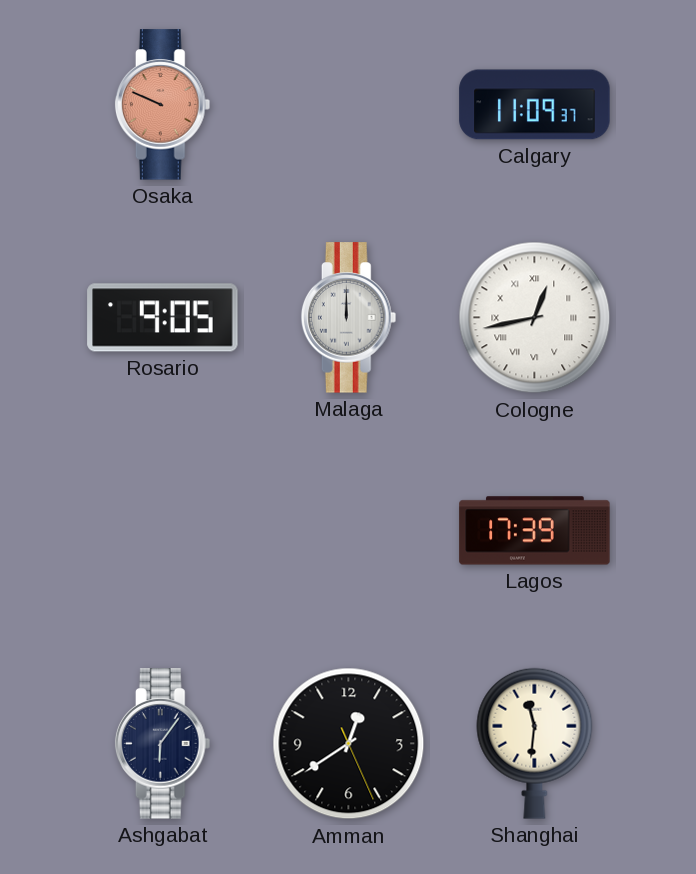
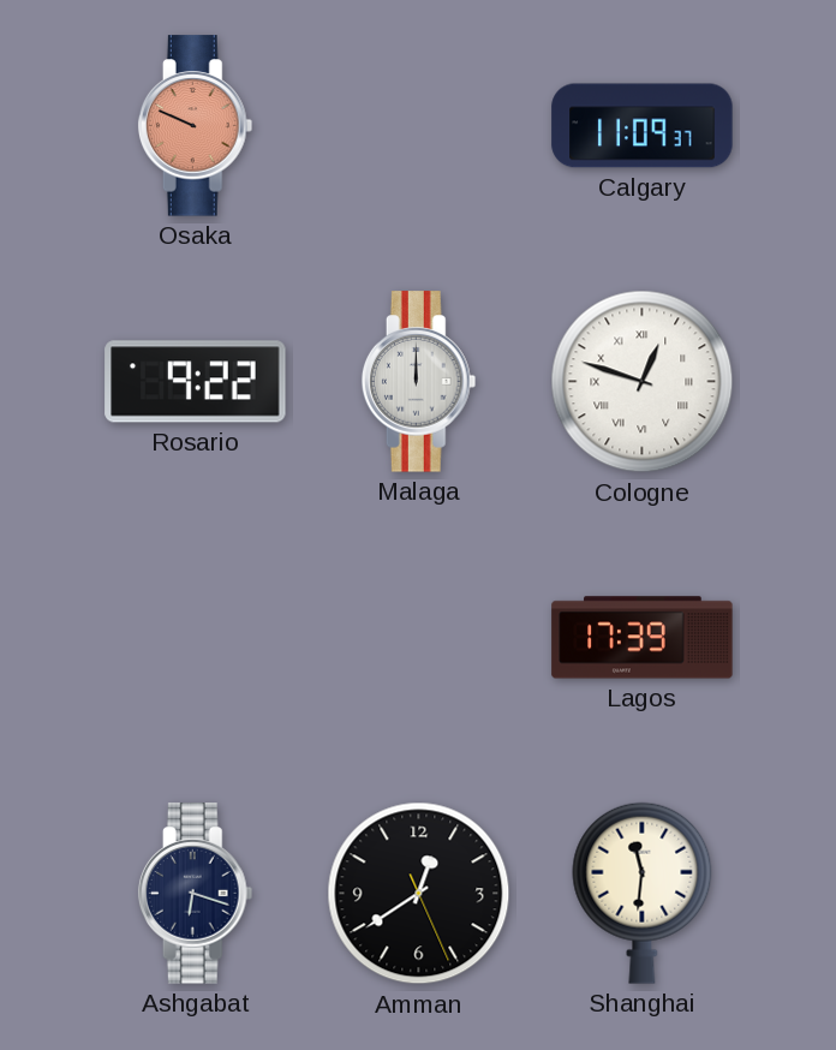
Rosario: 9:05 -> 9:22
Cologne: 12:43 -> 12:48
Ashgabat: 6:06 -> 6:18
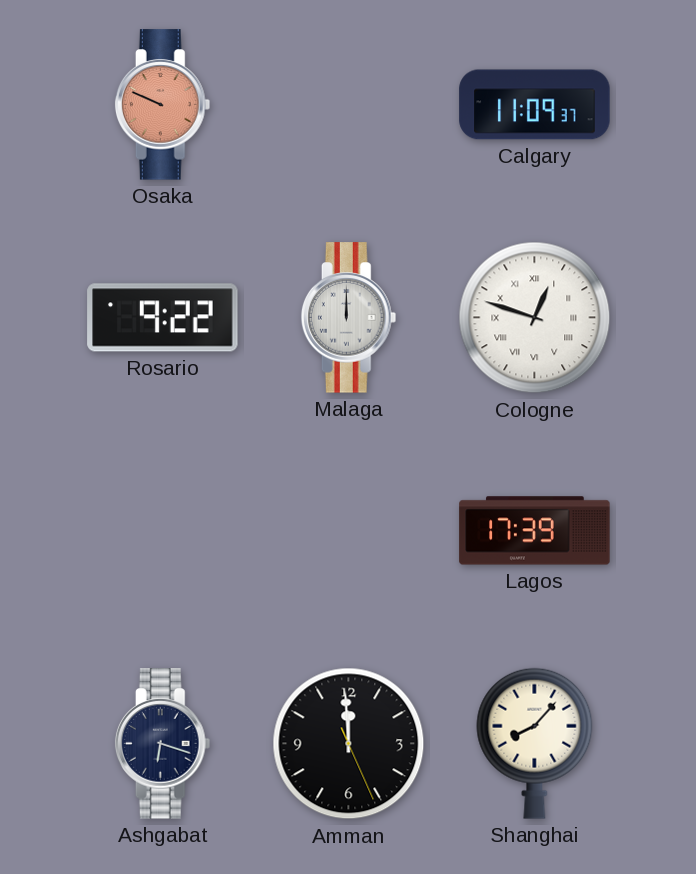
Amman: 12:39 -> 11:59
Shanghai: 11:31 -> 8:07
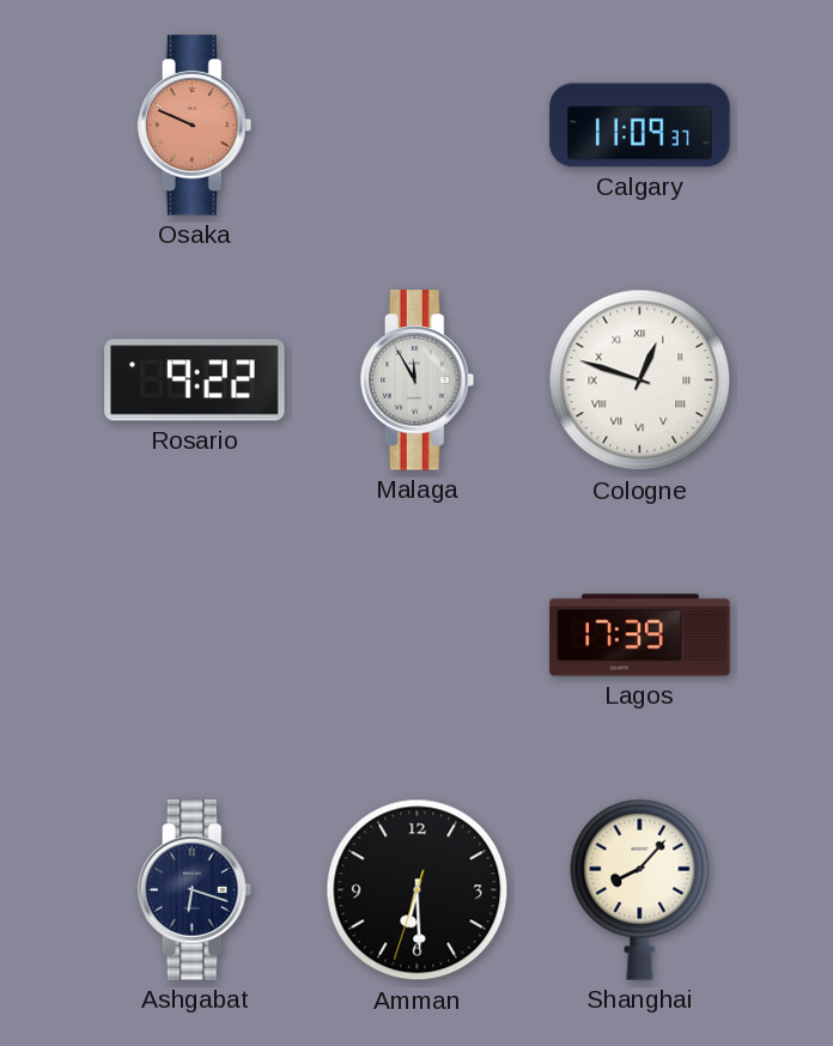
Malaga: 12:00 -> 11:55
Amman: 11:59 -> 6:29
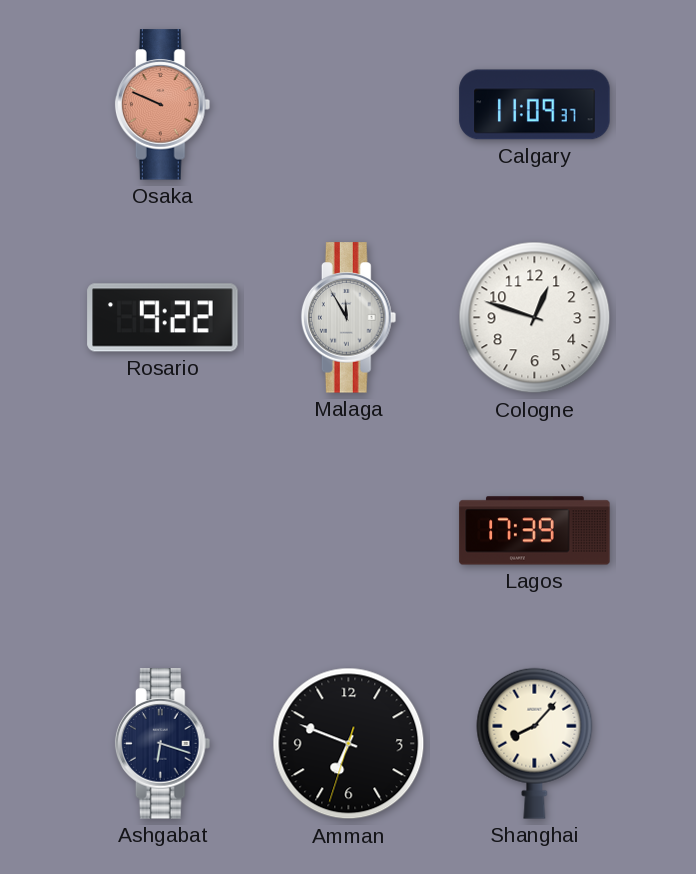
Cologne numerals: Roman -> Arabic
Amman: 6:29 -> 6:48
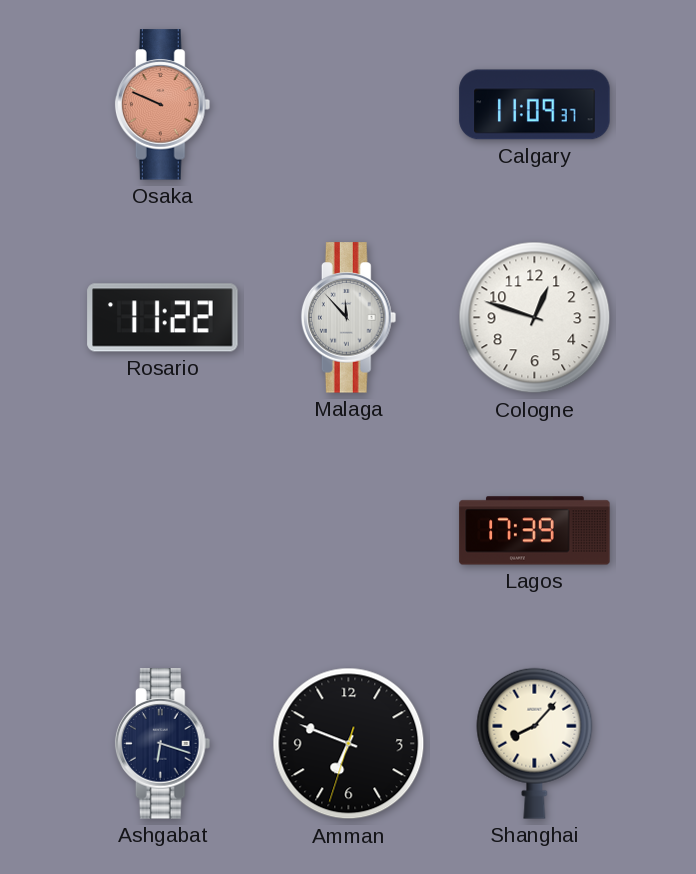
Rosario: 9:22 -> 11:22
Malaga: 11:55 -> 11:53
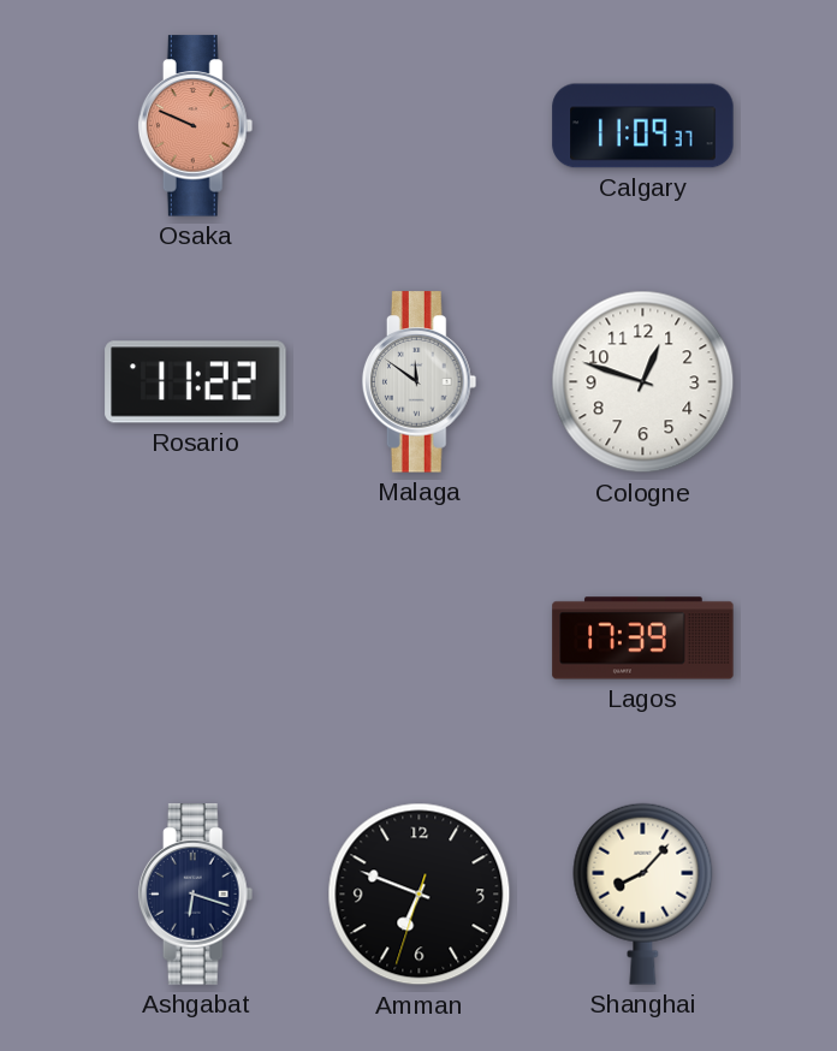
Malaga: 11:53 -> 11:51
